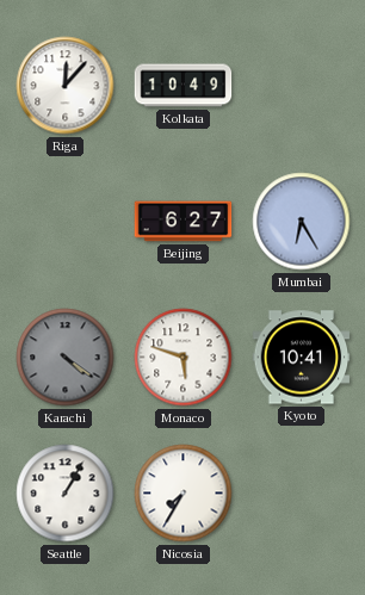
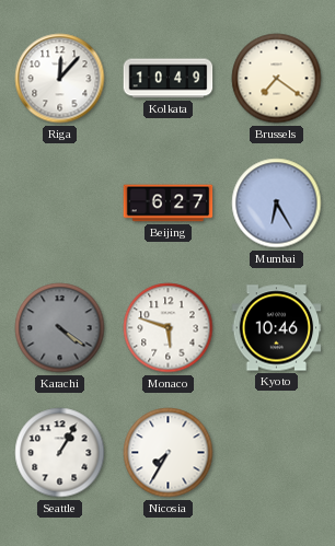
Brussels: none -> 7:21
Kyoto: 10:41 -> 10:46
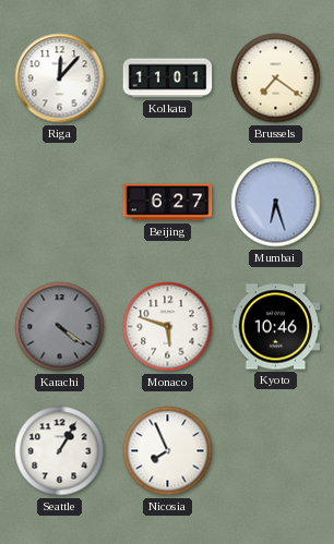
Kolkata: 10:49 -> 11:01
Mumbai: 6:25 -> 6:27
Nicosia: 7:35 -> 7:56
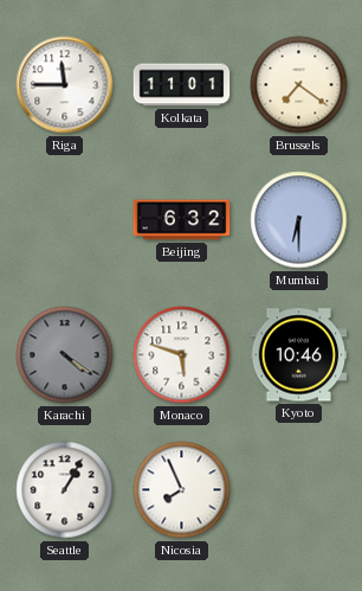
Riga: 12:07 -> 11:45
Beijing: 6:27 -> 6:32
Mumbai: 6:27 -> 6:30
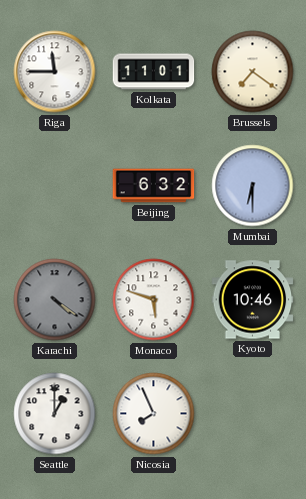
Seattle: 1:05 -> 1:00
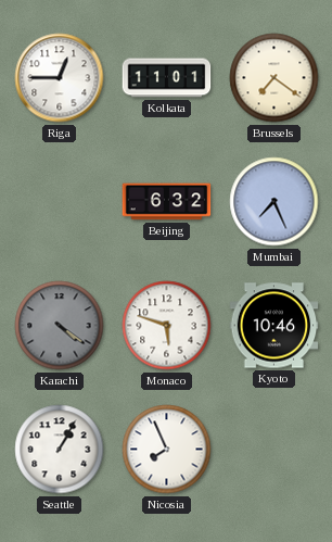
Riga: 11:45 -> 12:45
Mumbai: 6:30 -> 7:26
Seattle: 1:00 -> 1:05
